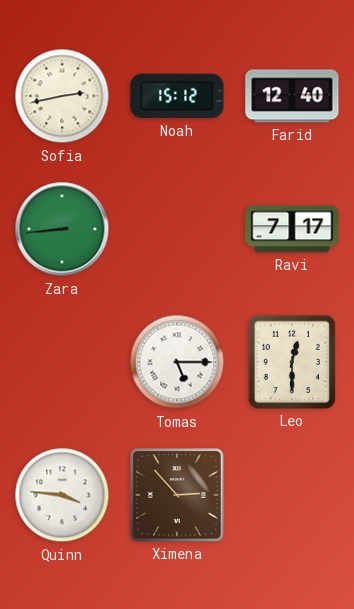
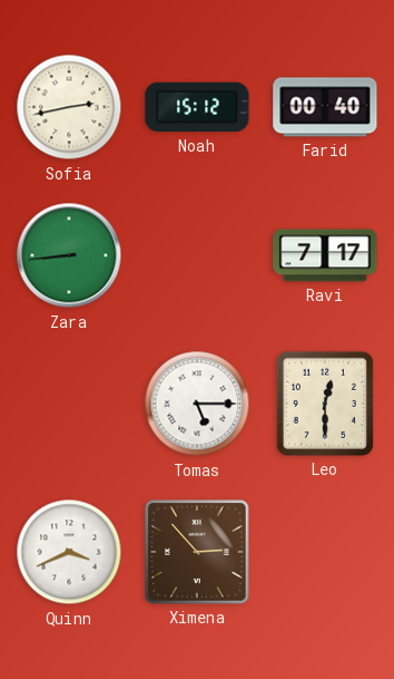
Farid: 12:40 -> 00:40
Quinn: 3:46 -> 3:41
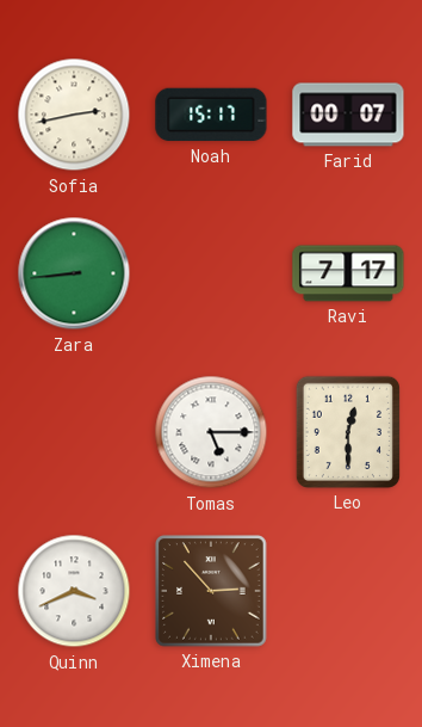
Noah: 15:12 -> 15:17
Farid: 00:40 -> 00:07
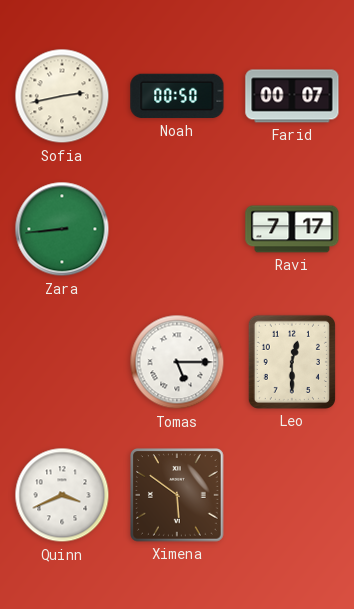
Noah: 15:17 -> 00:50
Ximena: 2:53 -> 5:51
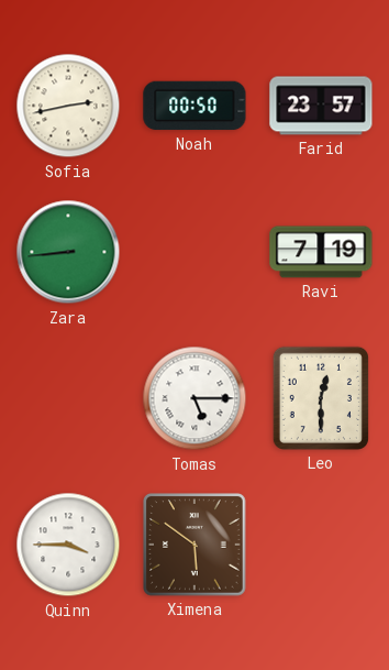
Farid: 00:07 -> 23:57
Ravi: 7:17 -> 7:19
Quinn: 3:41 -> 3:45
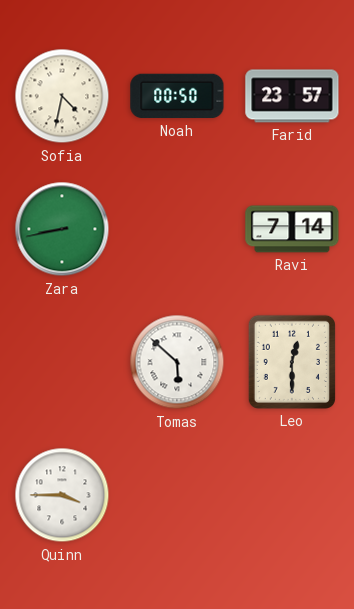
Sofia: 2:43 -> 4:32
Zara: 8:44 -> 8:43
Ravi: 7:19 -> 7:14
Tomas: 5:15 -> 5:52
Ximena: 5:51 -> none
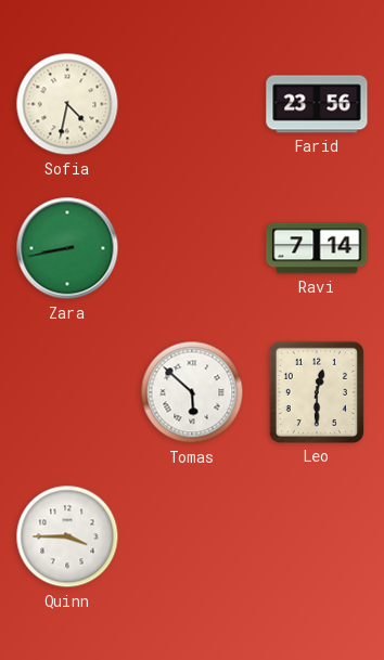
Noah: 00:50 -> none
Farid: 23:57 -> 23:56
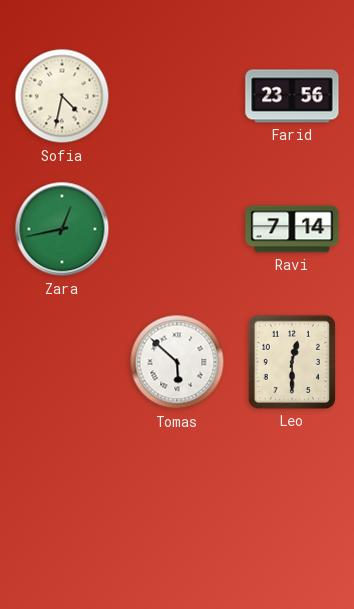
Zara: 8:43 -> 12:43
Quinn: 3:45 -> none
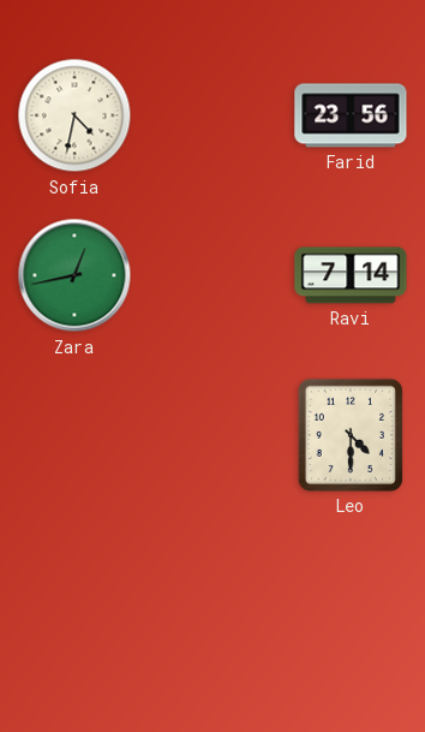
Tomas: 5:52 -> none
Leo: 12:30 -> 4:30
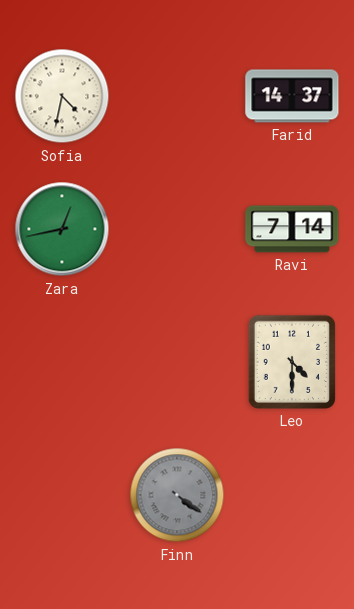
Farid: 23:56 -> 14:37
Finn: none -> 4:21
